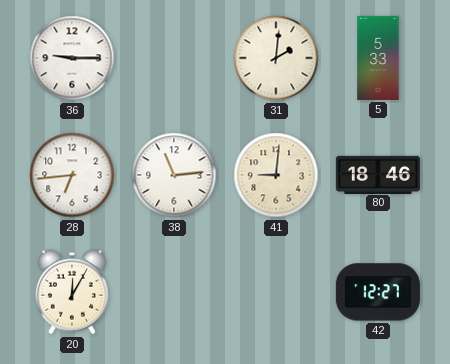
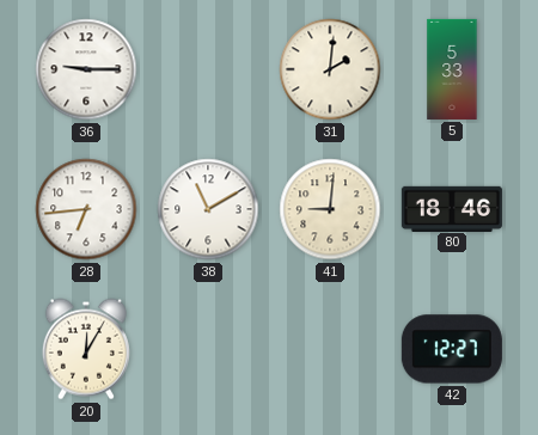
38: 11:14 -> 11:10
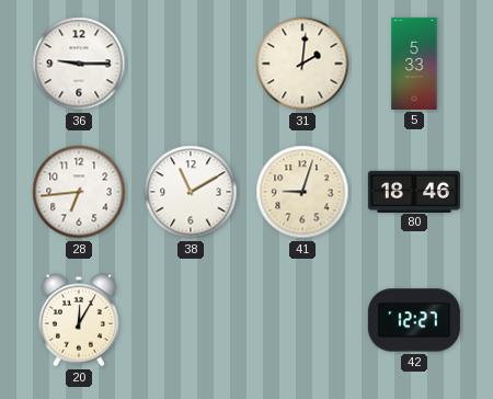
41: 9:01 -> 9:03
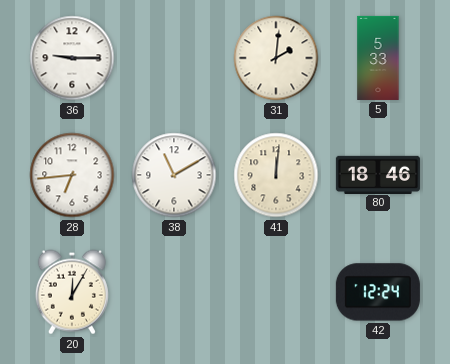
41: 9:03 -> 12:01
42: 12:27 -> 12:24
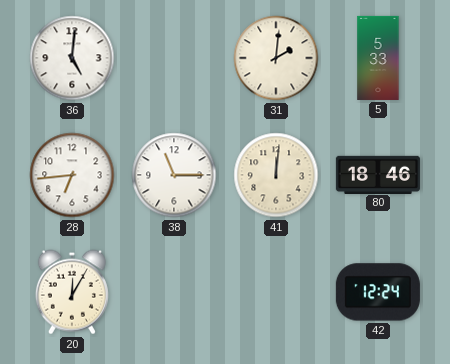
36: 9:15 -> 5:01
38: 11:10 -> 11:15
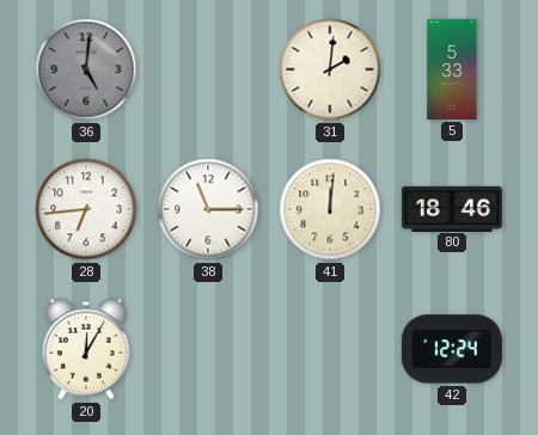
36 dial: white -> grey
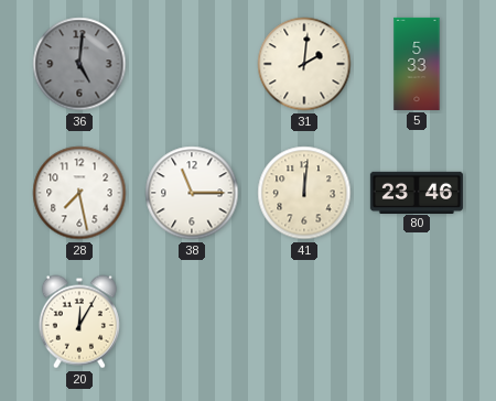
28: 6:44 -> 7:28
80: 18:46 -> 23:46
42: 12:24 -> none
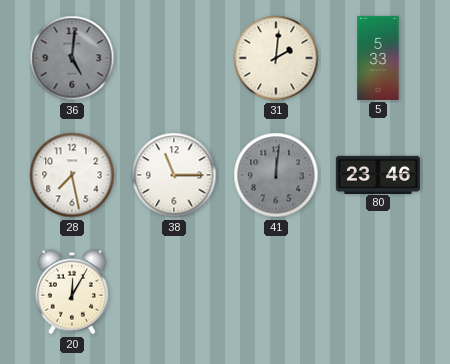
41 dial: cream -> grey
